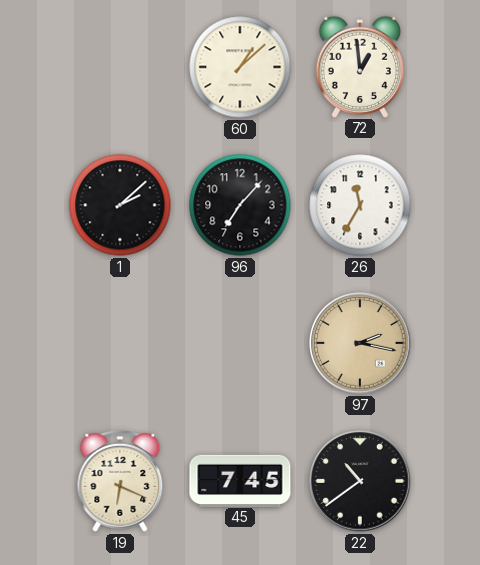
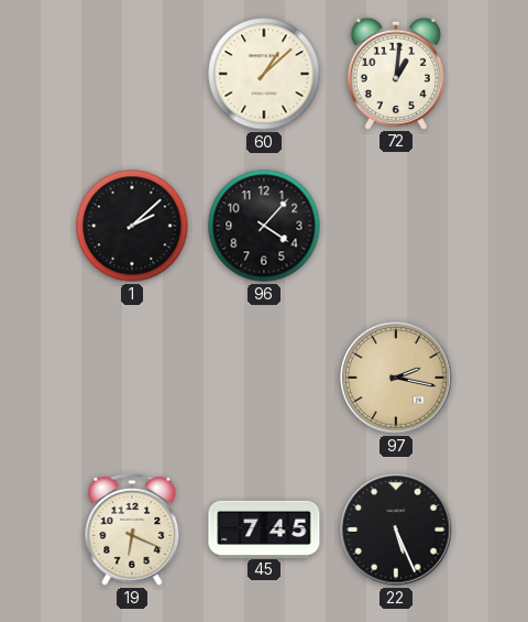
72: 12:59 -> 1:01
96: 7:07 -> 4:07
26: 11:35 -> none
22: 10:39 -> 5:26
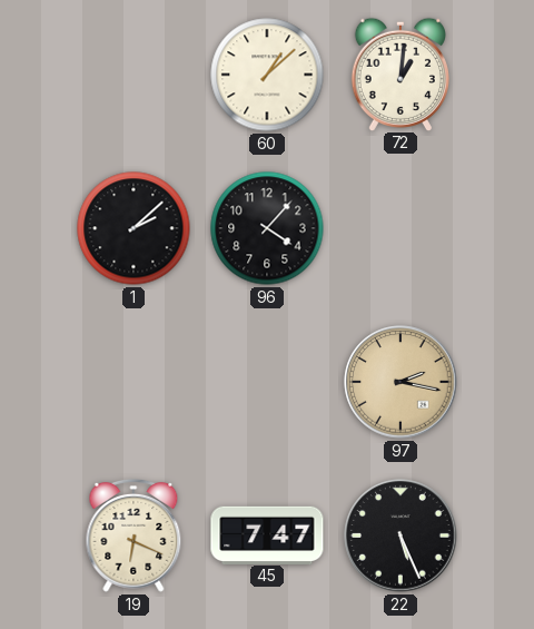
45: 7:45 -> 7:47
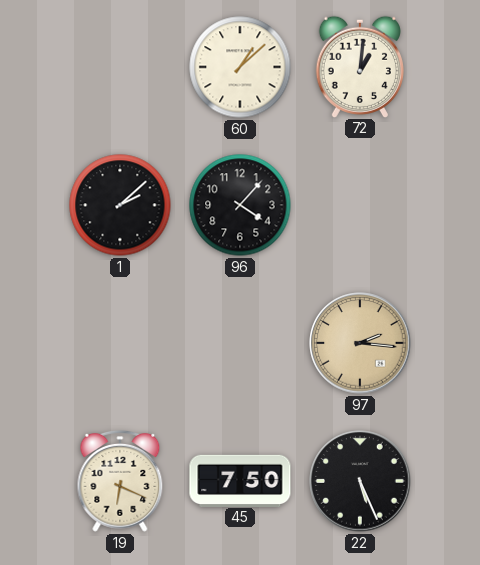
97: 2:17 -> 2:16
45: 7:47 -> 7:50
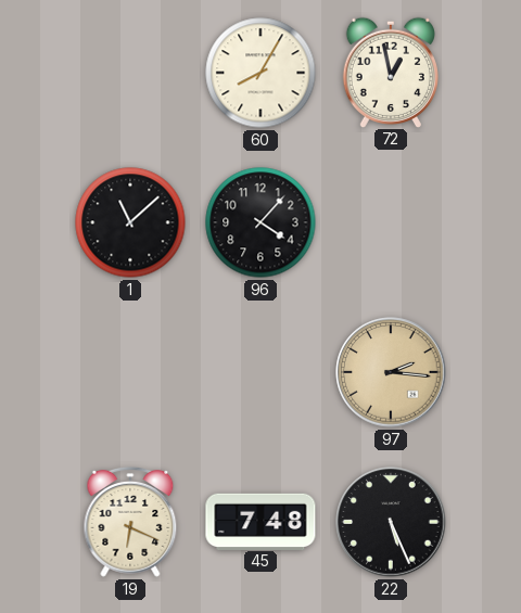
60: 1:08 -> 8:05
72: 1:01 -> 12:58
1: 2:08 -> 11:08
45: 7:50 -> 7:48
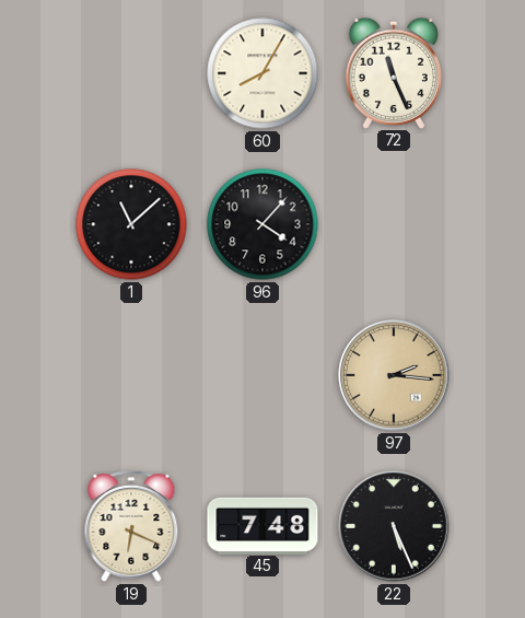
72: 12:58 -> 11:26
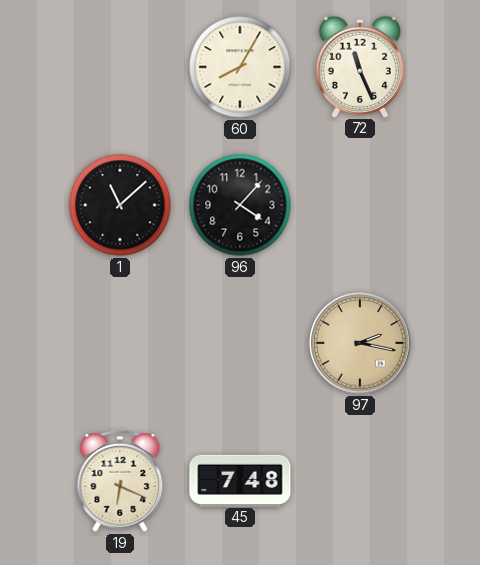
97: 2:16 -> 2:17
22: 5:26 -> none
